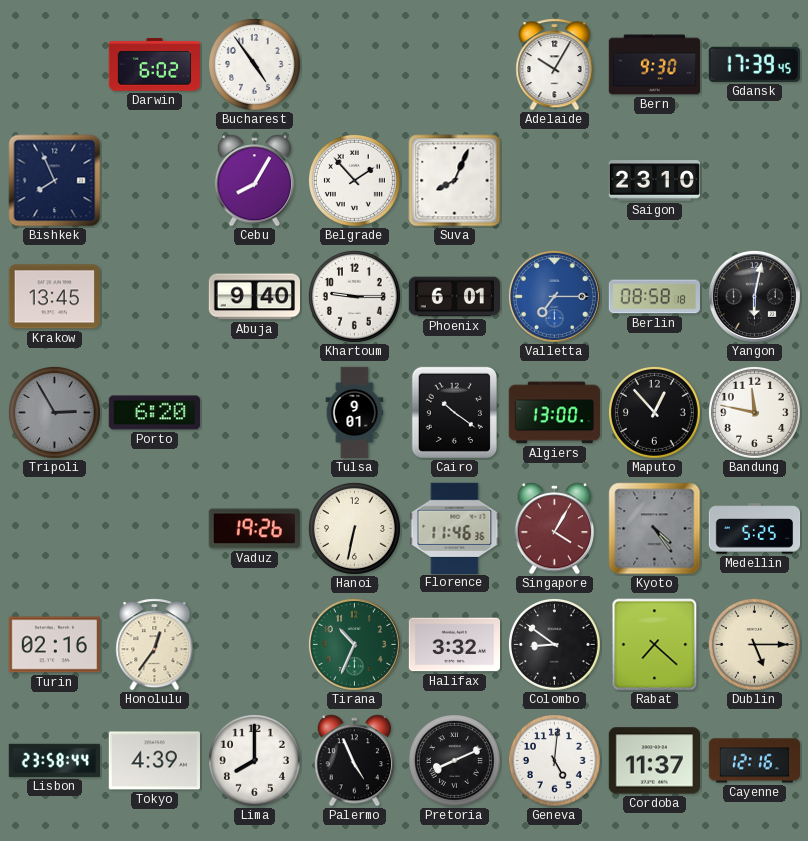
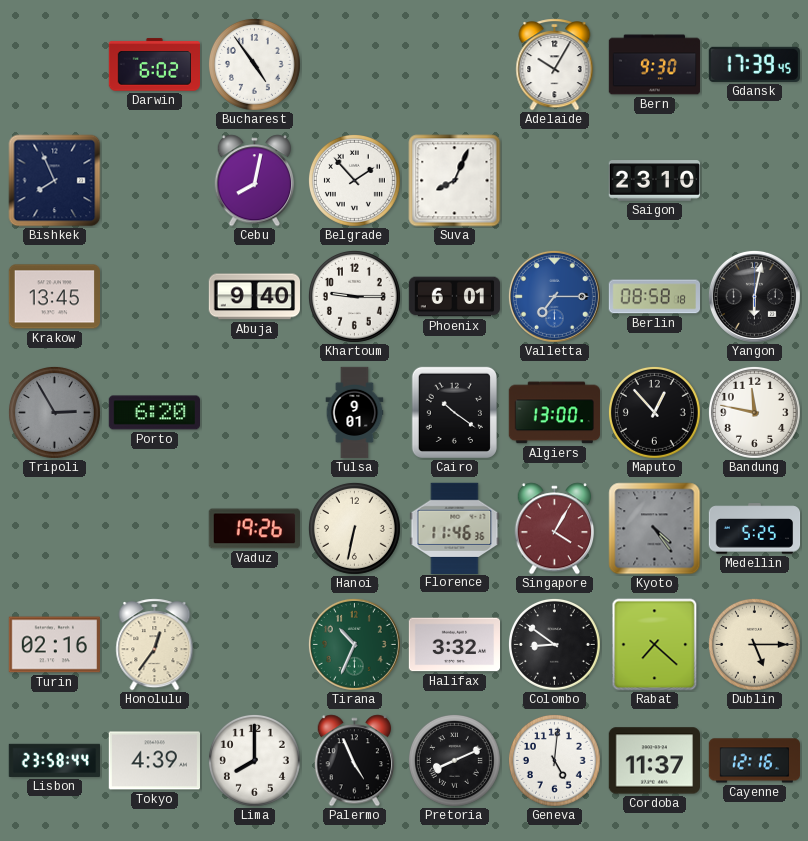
Cebu: 8:05 -> 8:02
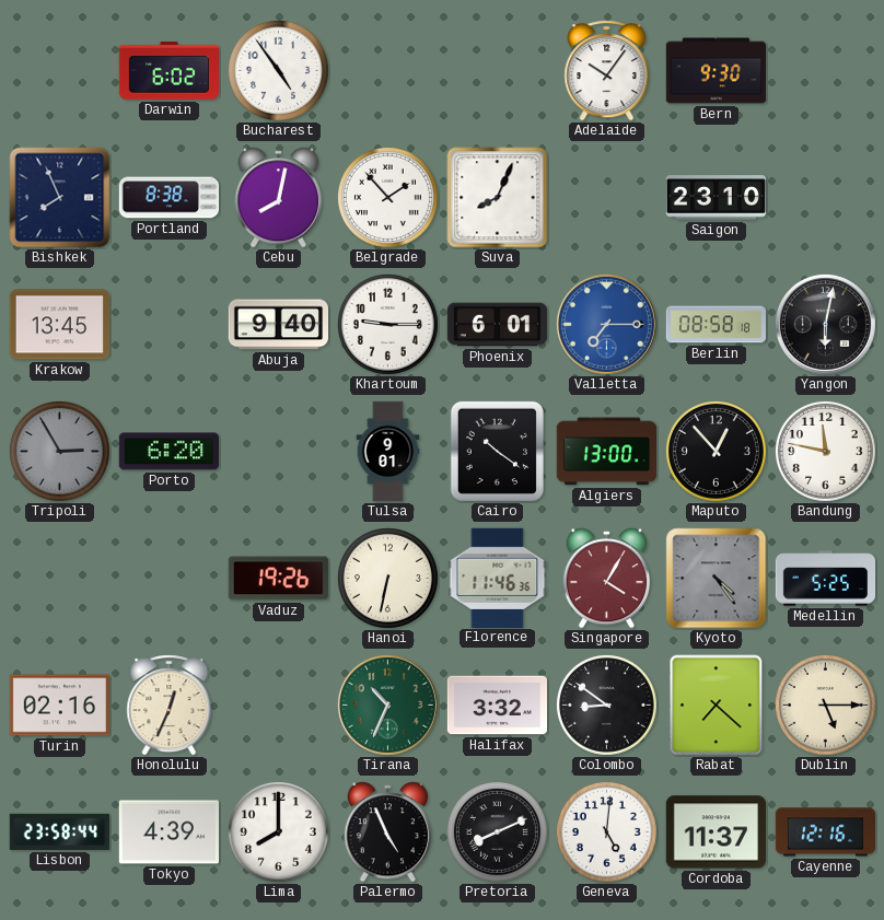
Adelaide: 10:05 -> 10:06
Gdansk: 17:39 -> none
Portland: none -> 8:38
Honolulu: 12:36 -> 12:34
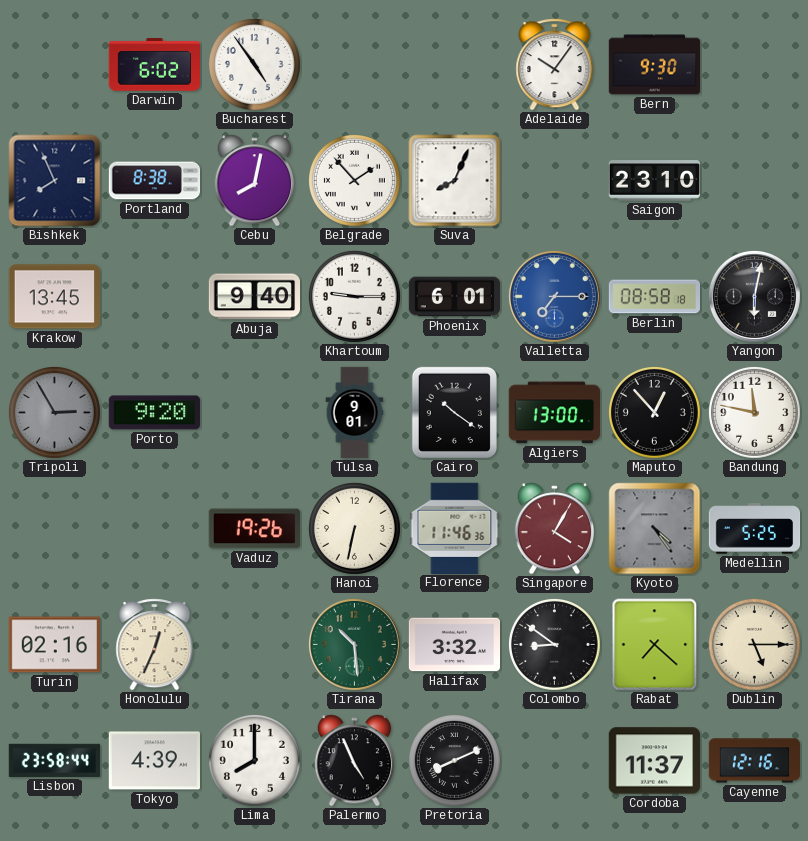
Porto: 6:20 -> 9:20
Tirana: 10:34 -> 10:29
Geneva: 5:01 -> none
